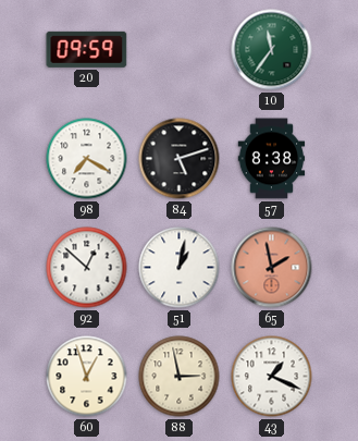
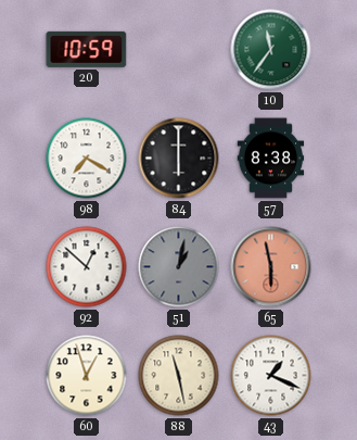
20: 09:59 -> 10:59
84: 5:12 -> 6:00
51 dial: white -> grey
65: 1:58 -> 5:58
88: 2:58 -> 11:28
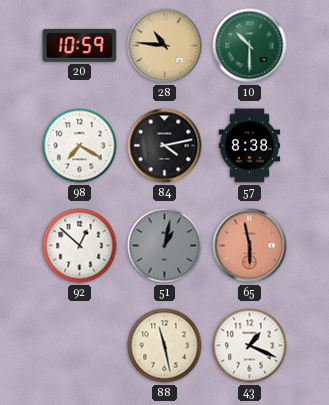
28: none -> 10:46
10: 11:36 -> 10:30
84: 6:00 -> 4:13
60: 12:57 -> none
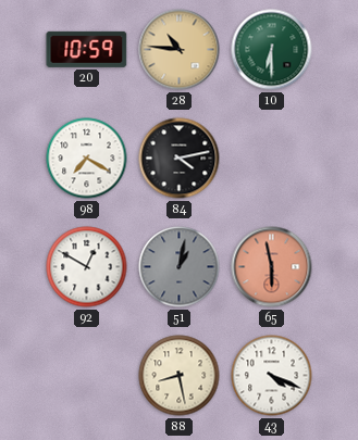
10: 10:30 -> 6:30
57: 8:38 -> none
92: 12:52 -> 12:50
88: 11:28 -> 8:28
43: 1:19 -> 4:19
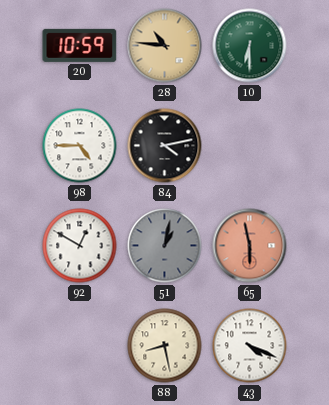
98: 7:20 -> 4:45
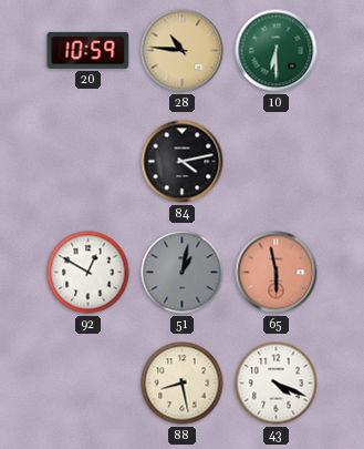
98: 4:45 -> none
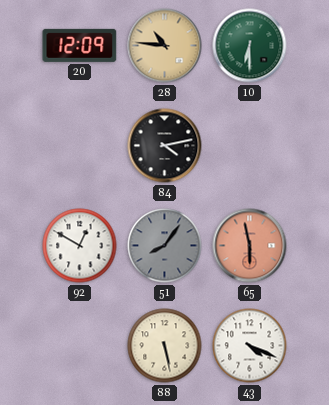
20: 10:59 -> 12:09
51: 1:02 -> 8:06
88: 8:28 -> 5:28
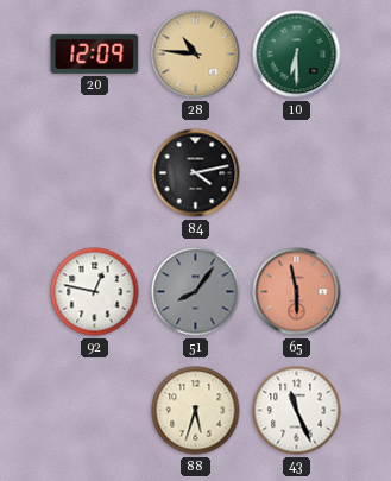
92: 12:50 -> 12:47
88: 5:28 -> 5:33
43: 4:19 -> 11:26
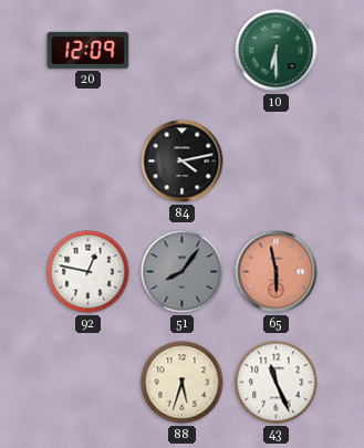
28: 10:46 -> none
